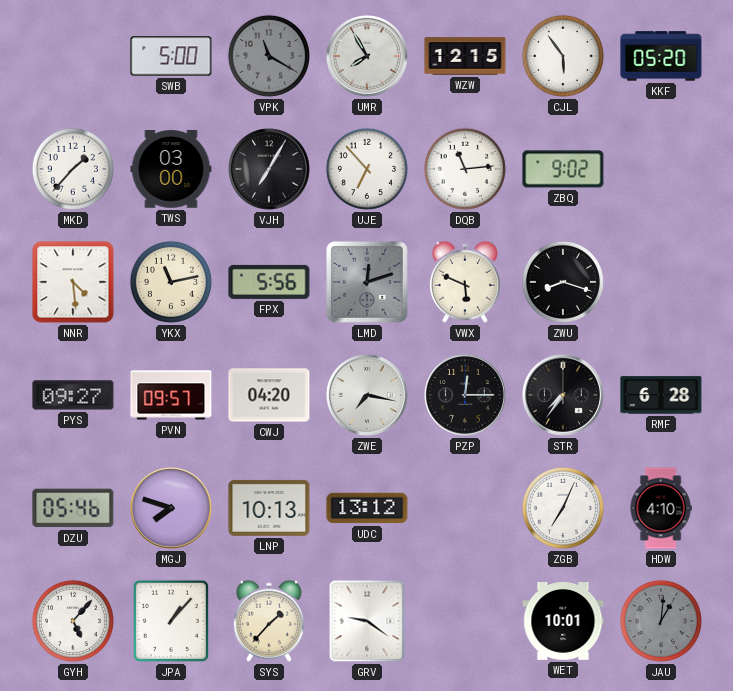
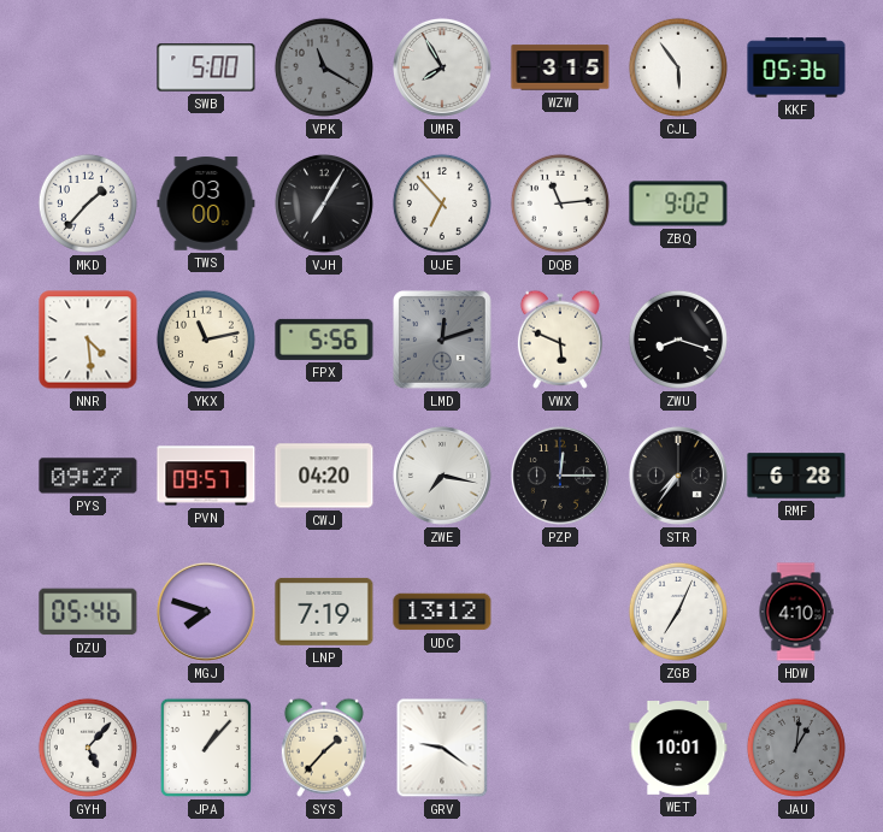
WZW: 12:15 -> 3:15
KKF: 05:20 -> 05:36
LNP: 10:13 -> 7:19
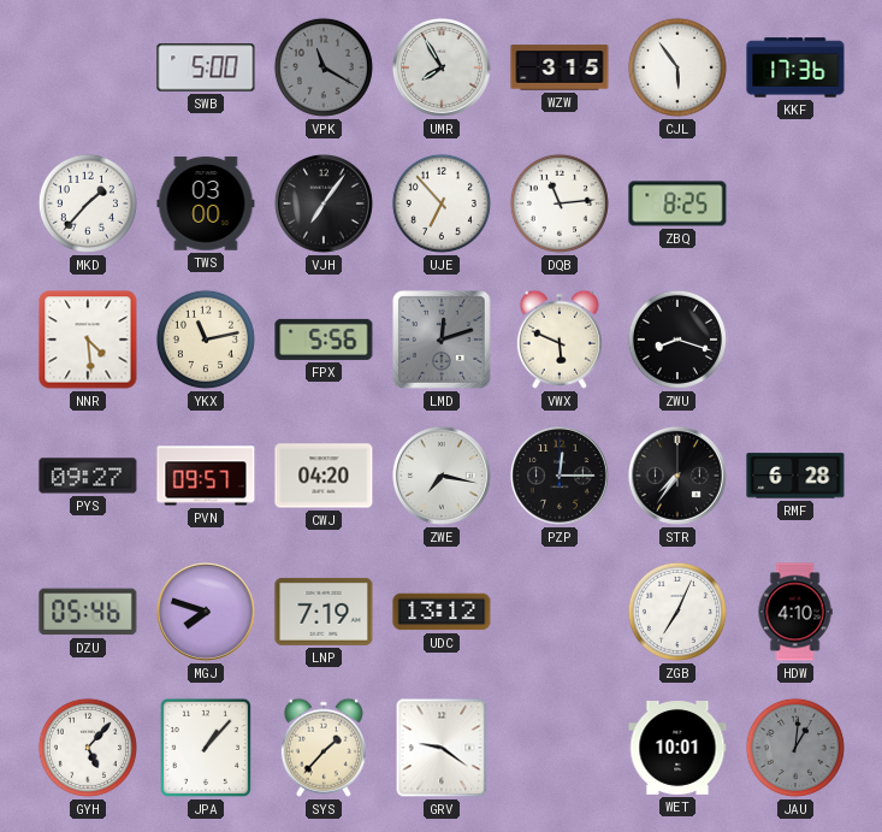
KKF: 05:36 -> 17:36
VJH: 7:05 -> 7:06
ZBQ: 9:02 -> 8:25
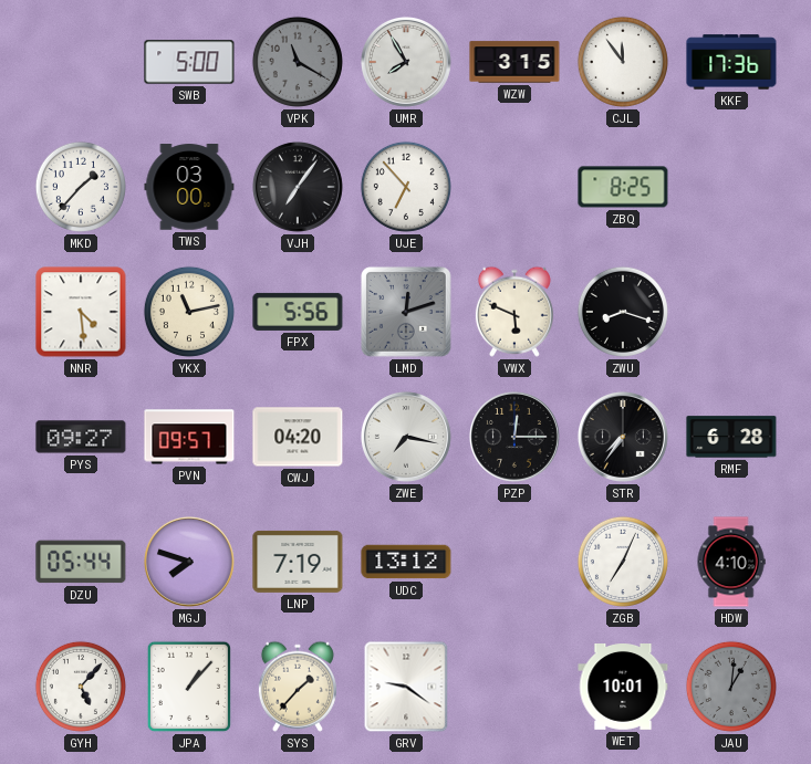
CJL: 5:54 -> 11:54
DQB: 11:14 -> none
DZU: 05:46 -> 05:44
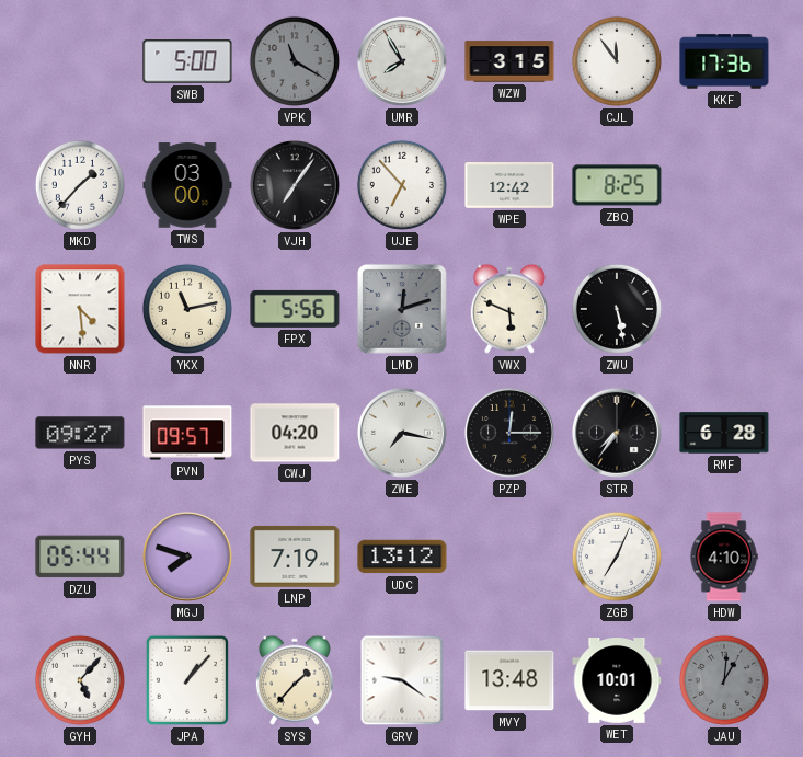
WPE: none -> 12:42
ZWU: 8:18 -> 5:28
MVY: none -> 13:48
